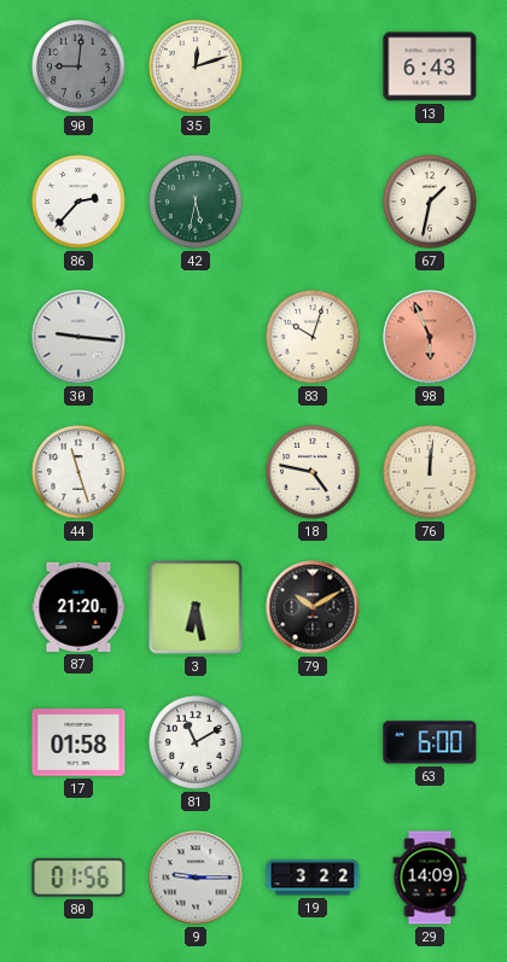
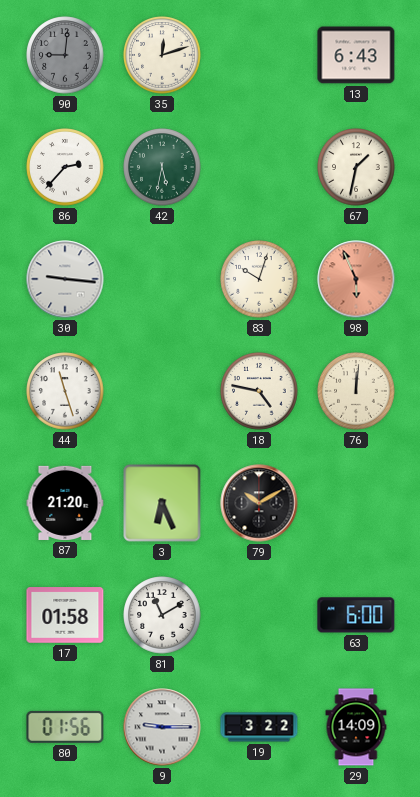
3: 6:28 -> 6:26
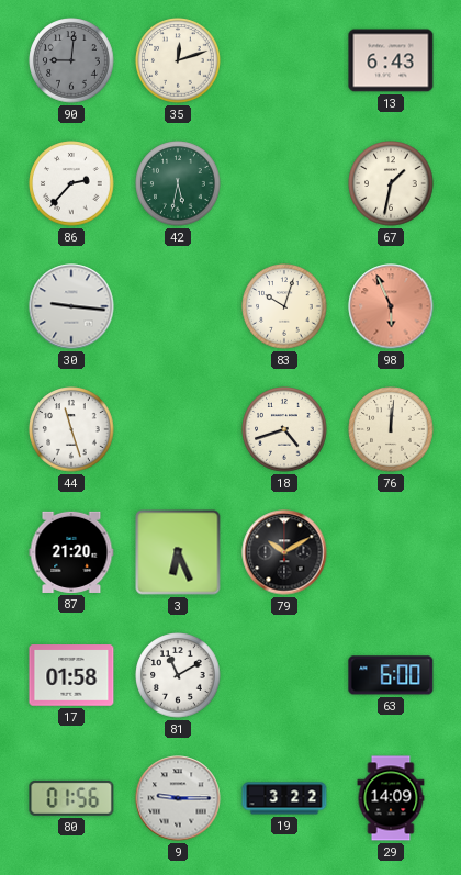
18: 4:47 -> 4:42
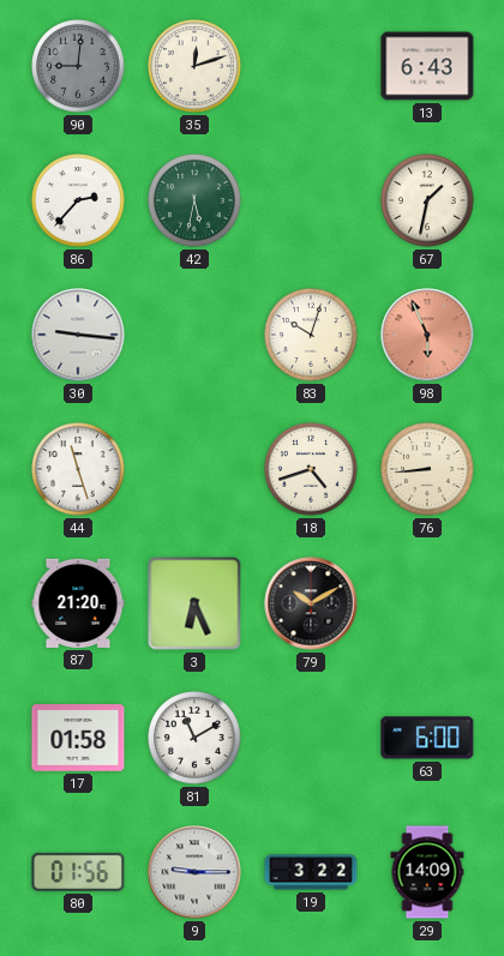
76: 12:01 -> 8:44
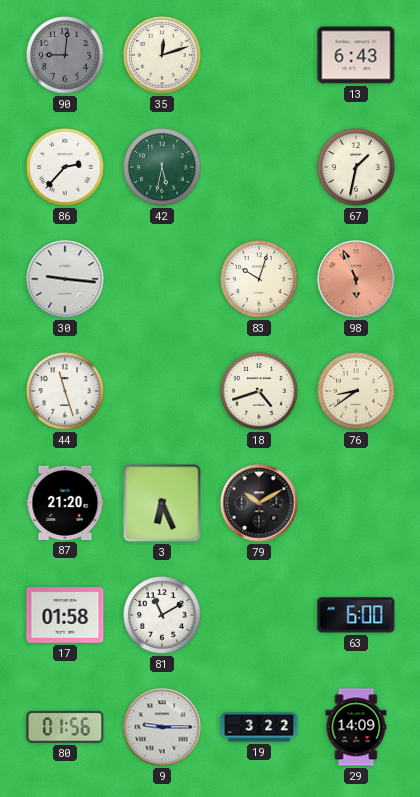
76: 8:44 -> 8:39
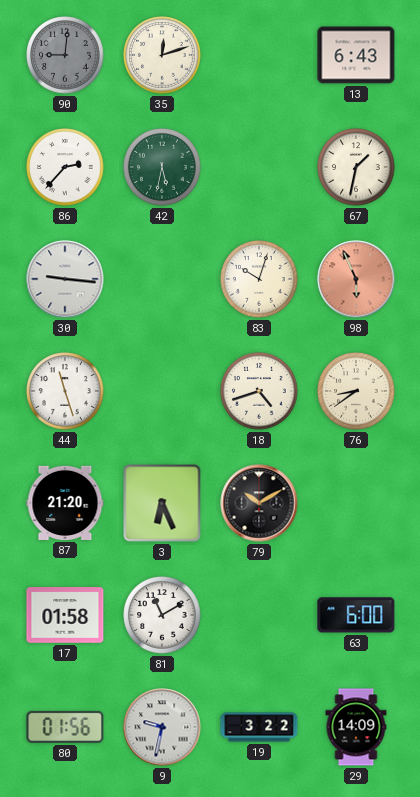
9: 9:15 -> 9:32
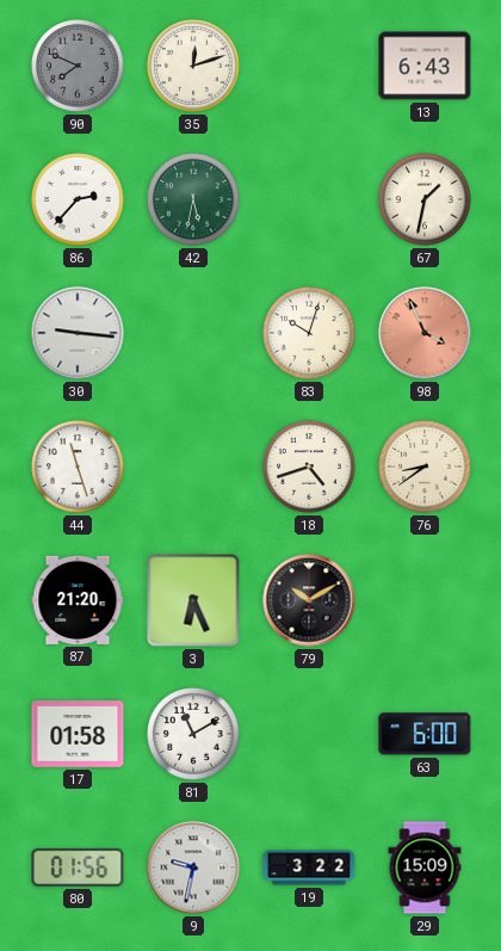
90: 9:01 -> 7:49
98: 5:56 -> 3:56
29: 14:09 -> 15:09
